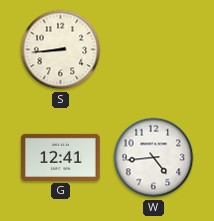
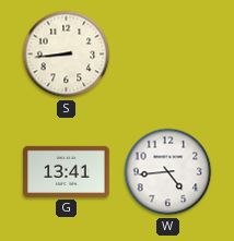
G: 12:41 -> 13:41
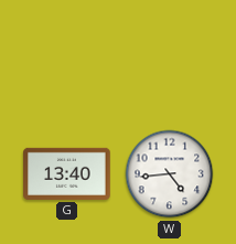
S: 8:44 -> none
G: 13:41 -> 13:40
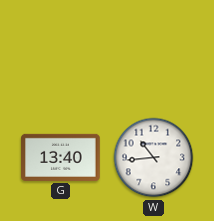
W: 4:44 -> 10:44
